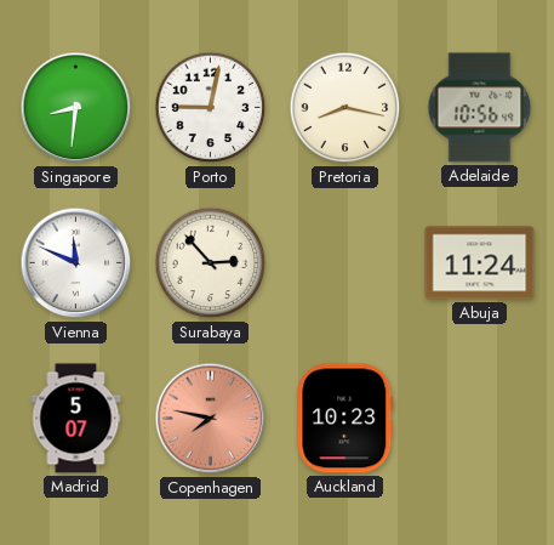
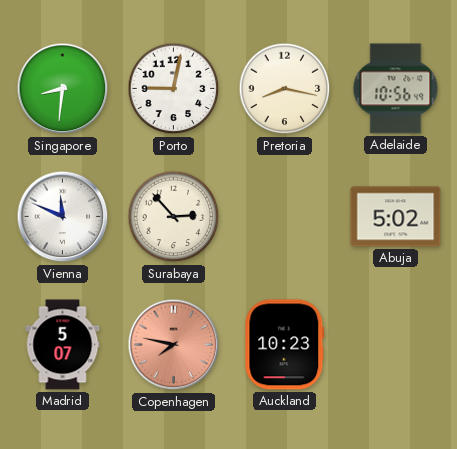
Abuja: 11:24 -> 5:02
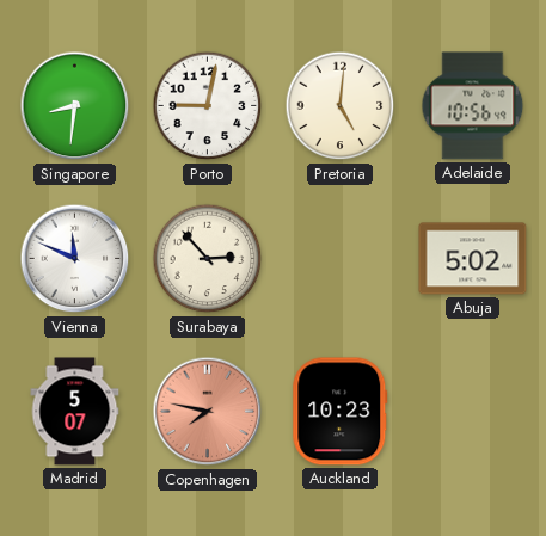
Pretoria: 8:17 -> 5:01
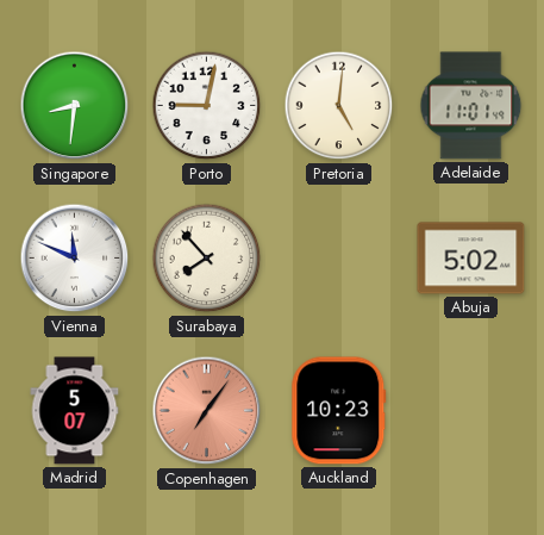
Adelaide: 10:56 -> 11:01
Surabaya: 2:53 -> 7:53
Copenhagen: 7:47 -> 7:06
